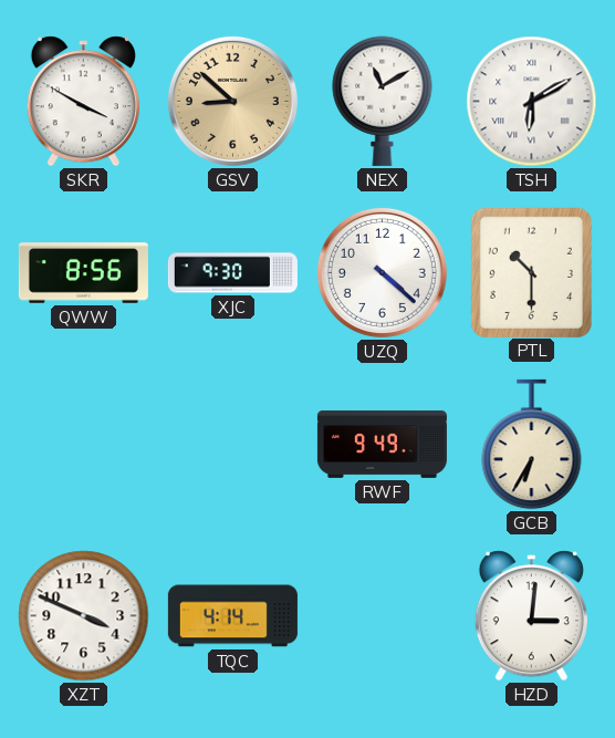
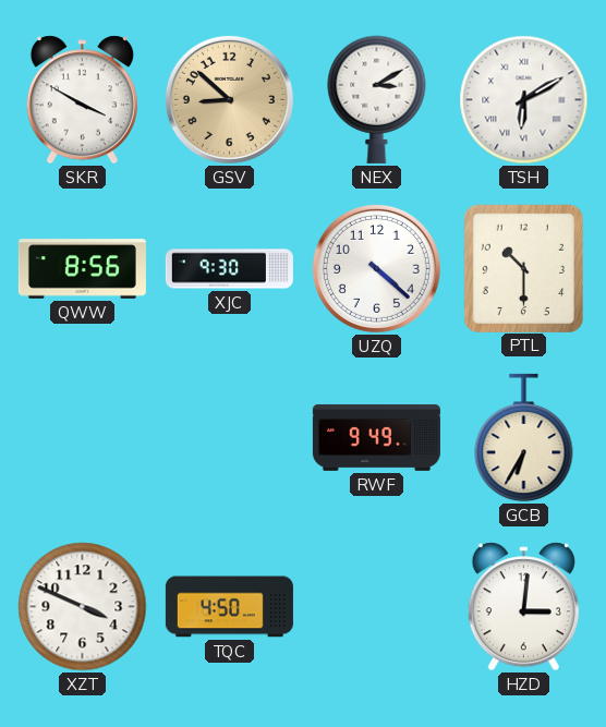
NEX: 11:10 -> 3:10
TQC: 4:14 -> 4:50
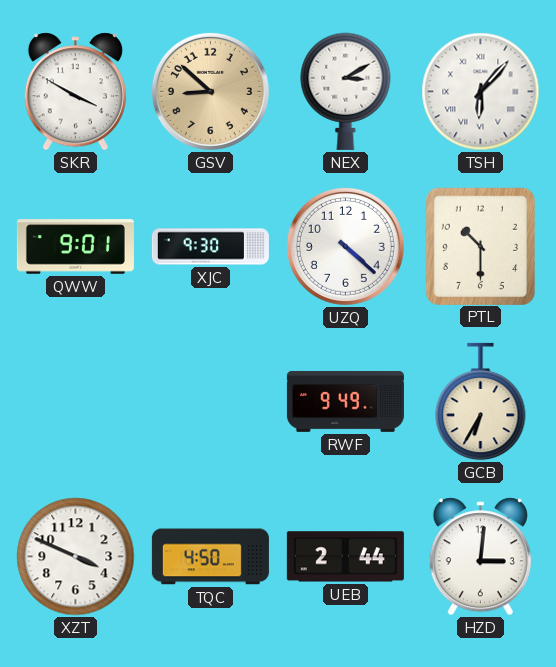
TSH: 6:10 -> 6:07
QWW: 8:56 -> 9:01
UEB: none -> 2:44
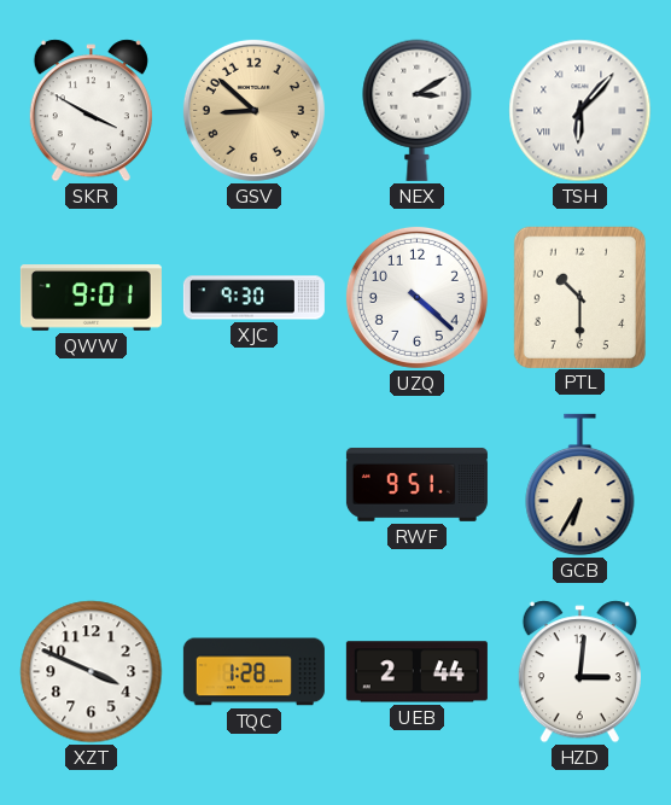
RWF: 9:49 -> 9:51
TQC: 4:50 -> 1:28
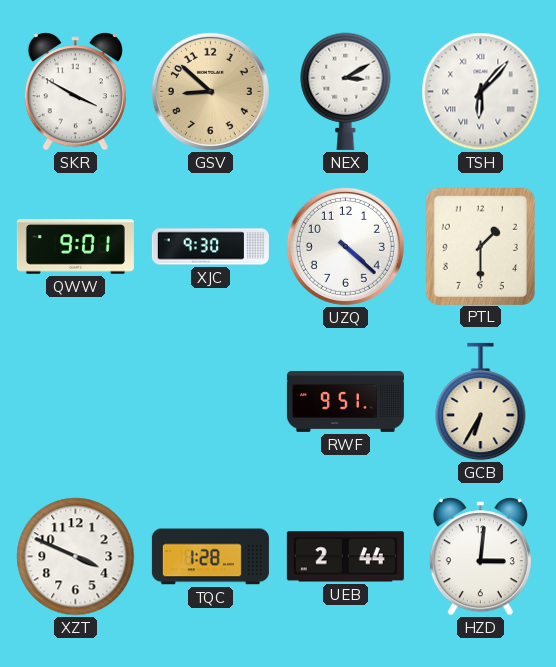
PTL: 10:30 -> 1:30
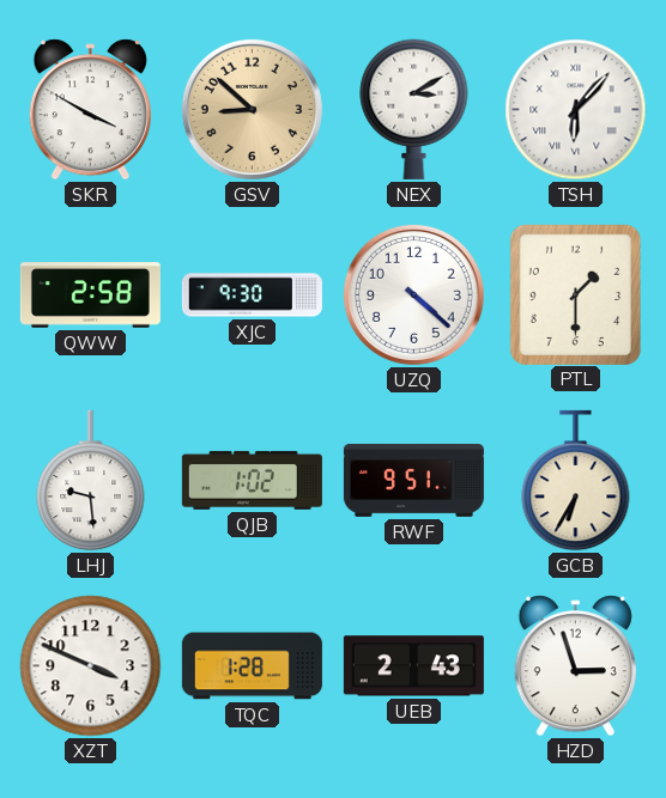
QWW: 9:01 -> 2:58
LHJ: none -> 9:29
QJB: none -> 1:02
UEB: 2:44 -> 2:43
HZD: 3:01 -> 2:57
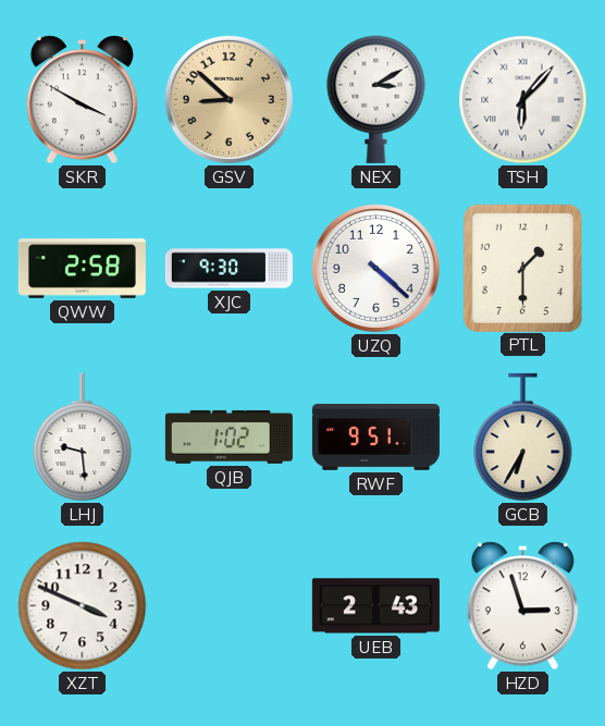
TQC: 1:28 -> none
